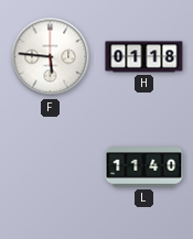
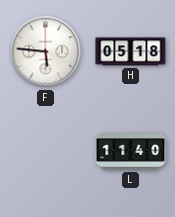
H: 01:18 -> 05:18
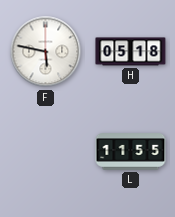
F: 5:46 -> 5:47
L: 11:40 -> 11:55
